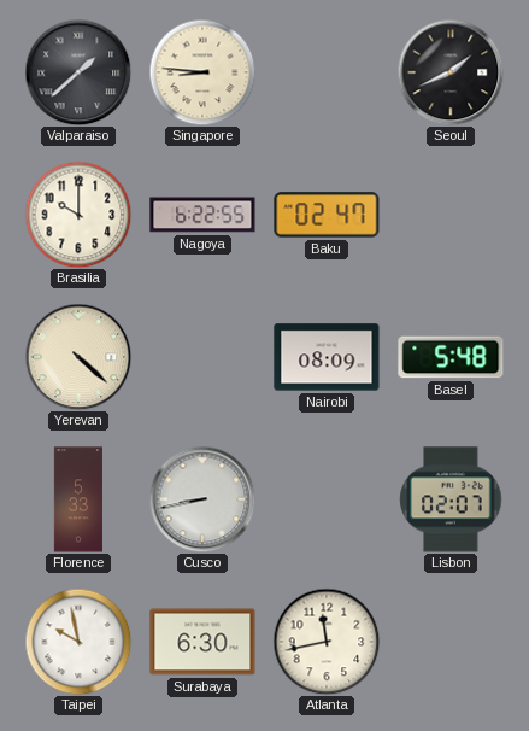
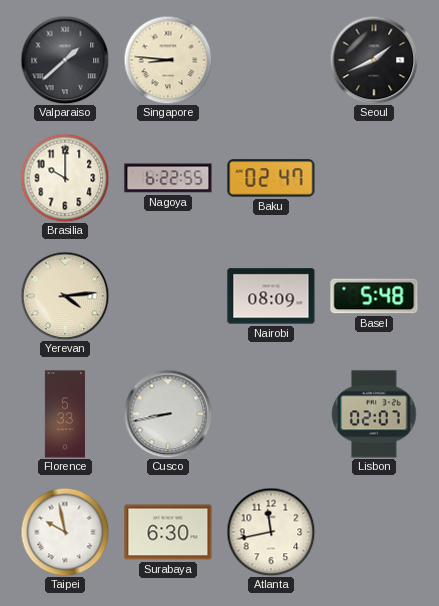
Yerevan: 4:22 -> 4:14
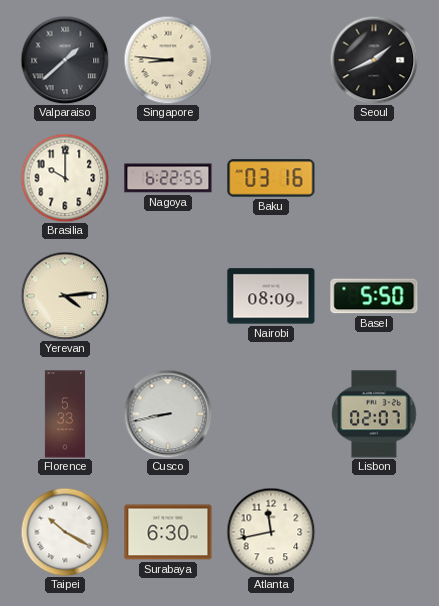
Baku: 02:47 -> 03:16
Basel: 5:48 -> 5:50
Taipei: 9:58 -> 10:20
